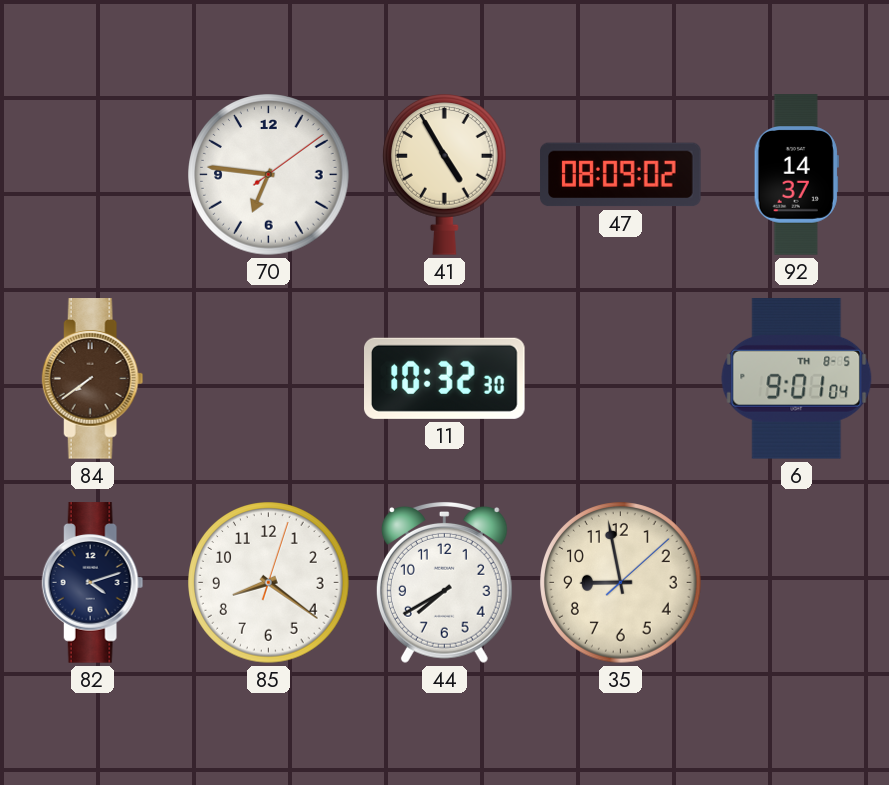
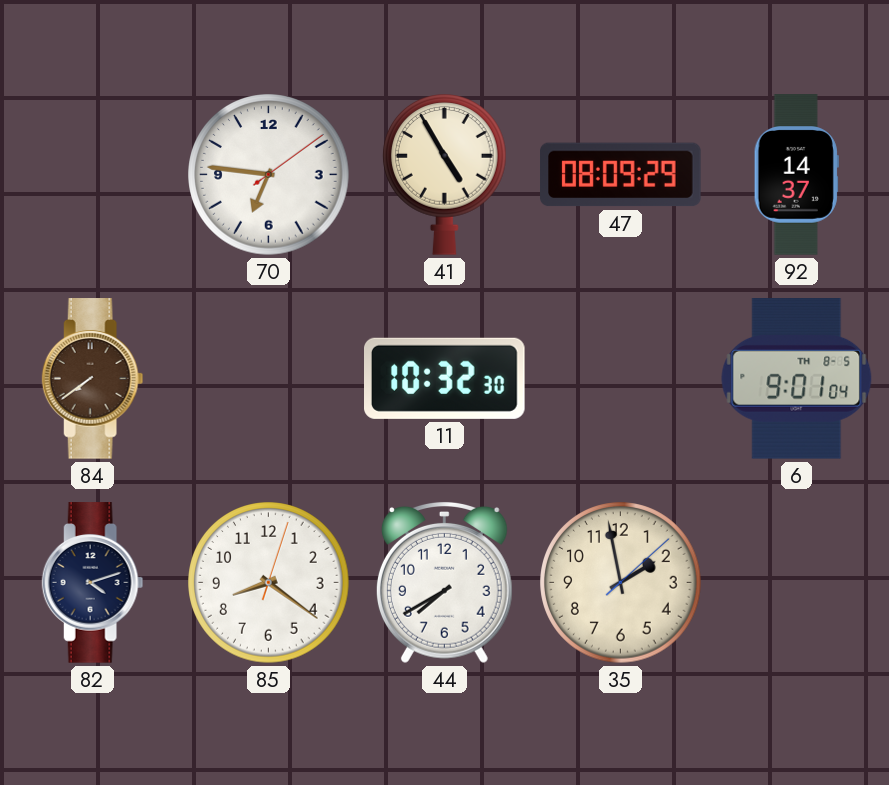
47: 08:09:02 -> 08:09:29
35: 8:58 -> 1:58
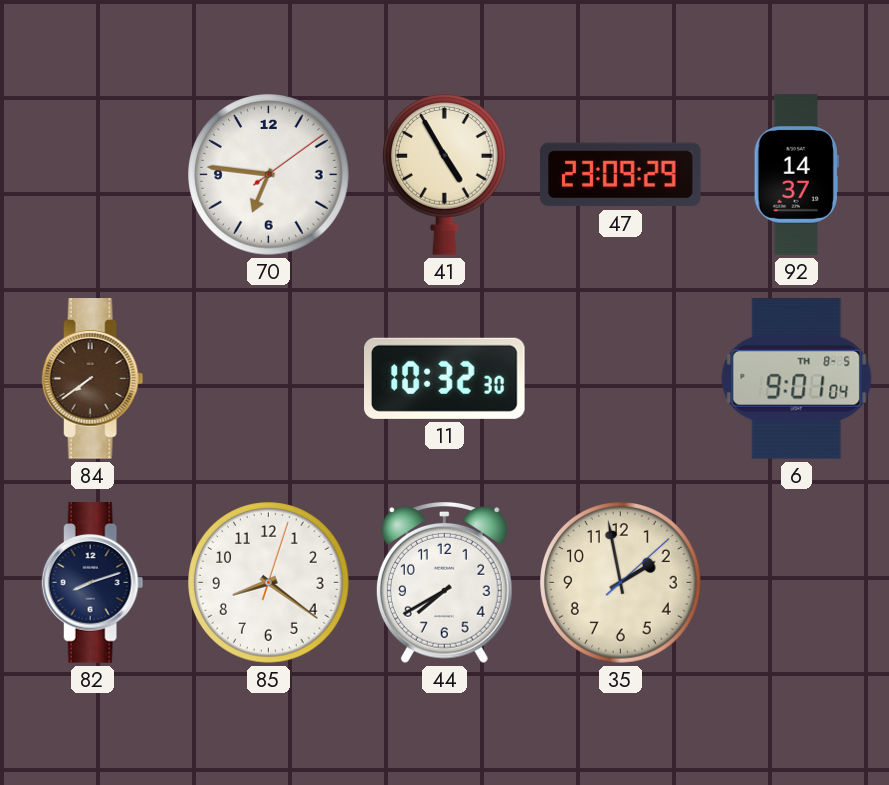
47: 08:09 -> 23:09
82: 4:12 -> 8:12
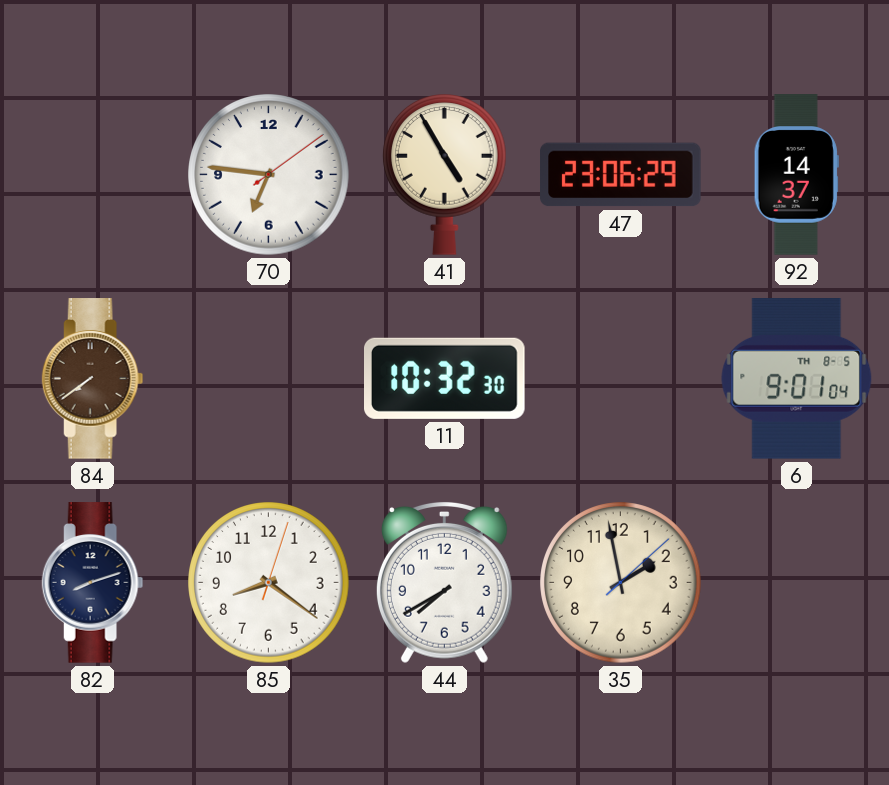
47: 23:09 -> 23:06
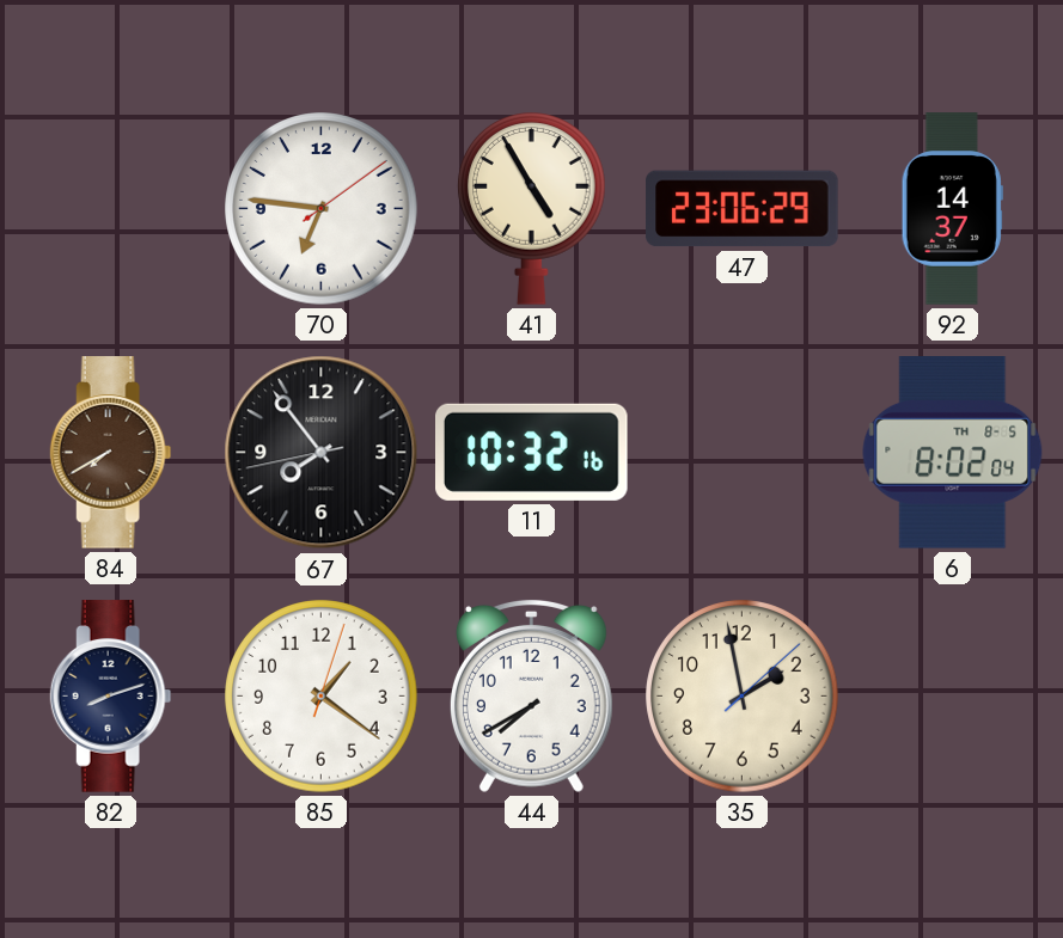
84: 7:39 -> 7:40
67: none -> 7:53
11: 10:32:30 -> 10:32:16
6: 9:01 -> 8:02
85: 8:21 -> 1:21
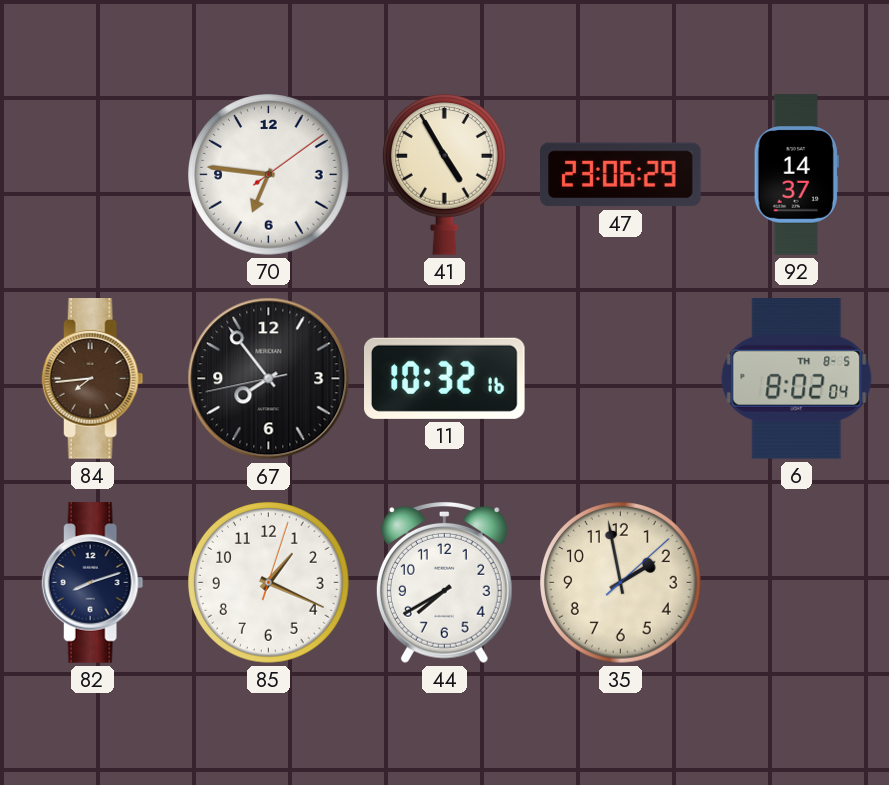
84: 7:40 -> 7:44
85: 1:21 -> 1:19
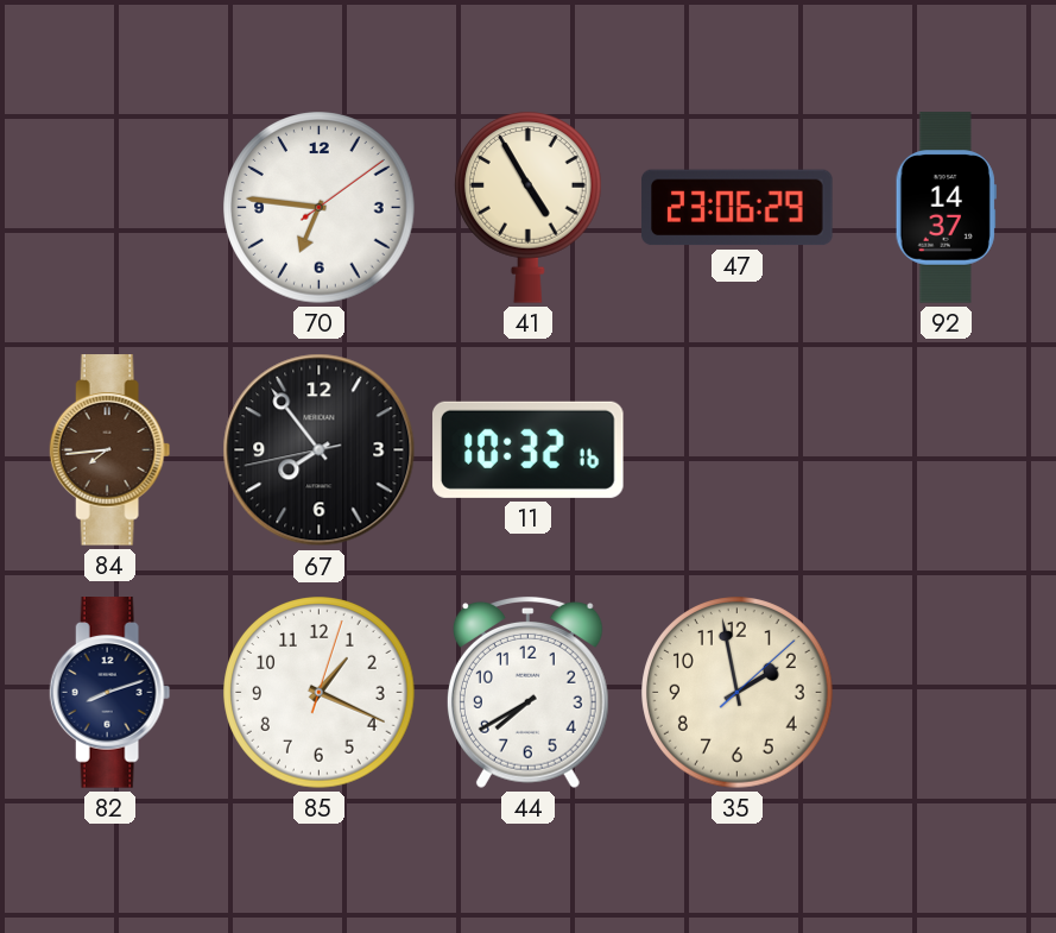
6: 8:02 -> none
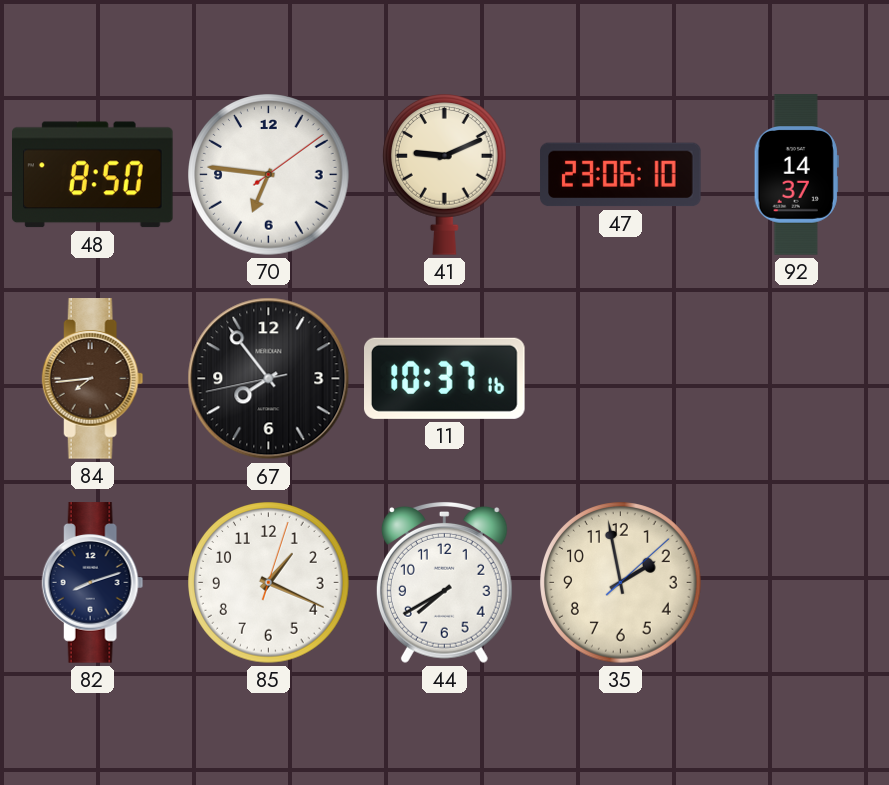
48: none -> 8:50
41: 4:55 -> 9:11
47: 23:06:29 -> 23:06:10
11: 10:32 -> 10:37
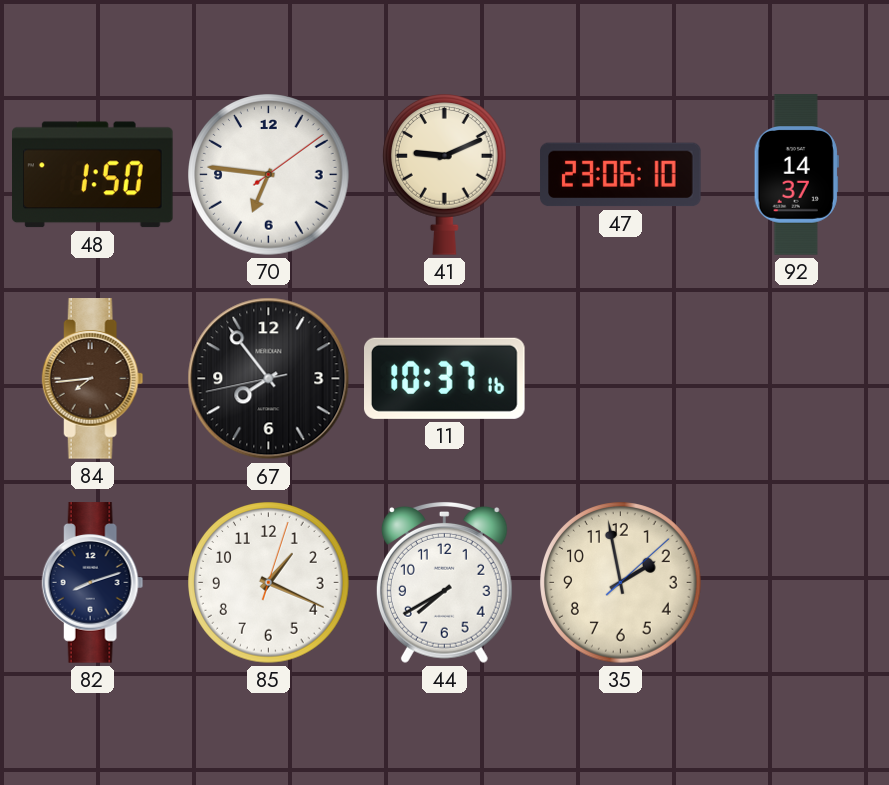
48: 8:50 -> 1:50
